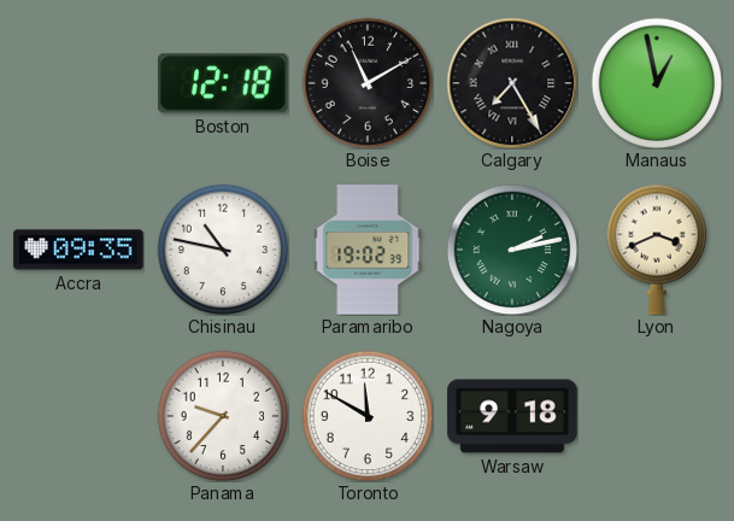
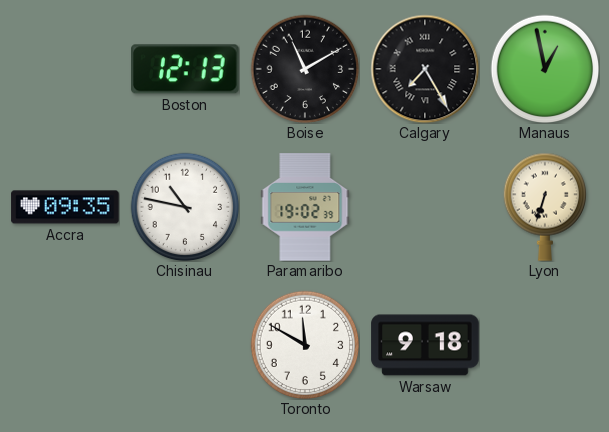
Boston: 12:18 -> 12:13
Nagoya: 2:13 -> none
Lyon: 3:41 -> 6:33
Panama: 9:37 -> none
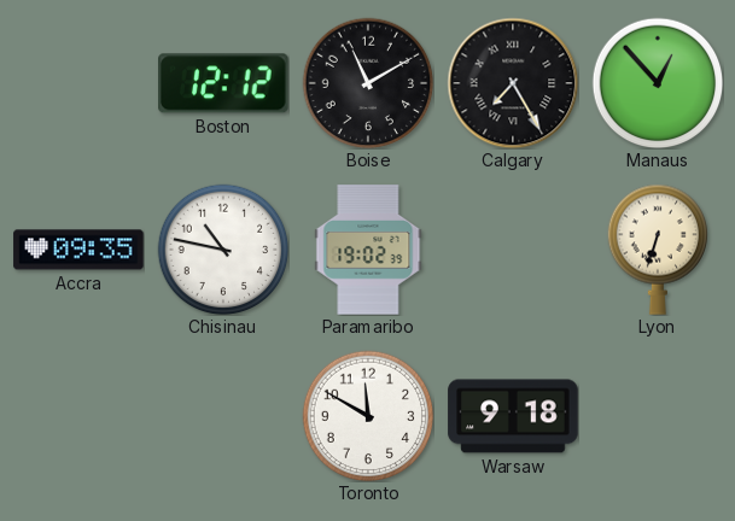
Boston: 12:13 -> 12:12
Manaus: 12:58 -> 12:53
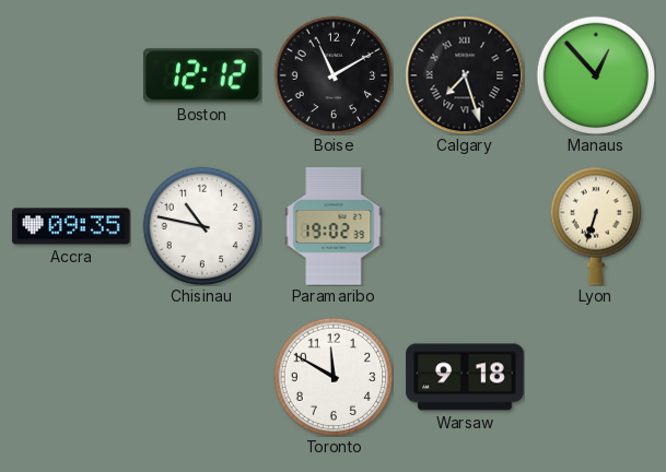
Calgary: 7:25 -> 7:27
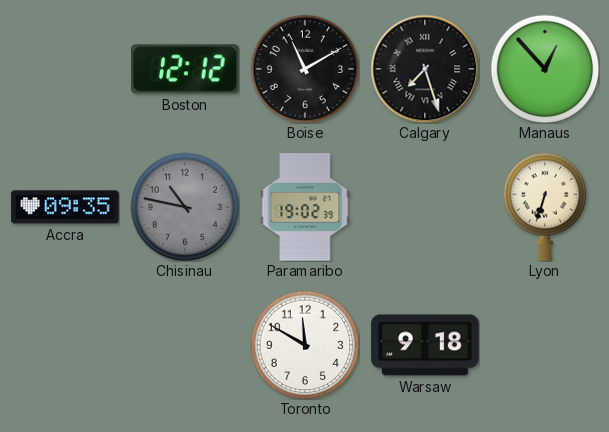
Chisinau dial: white -> grey
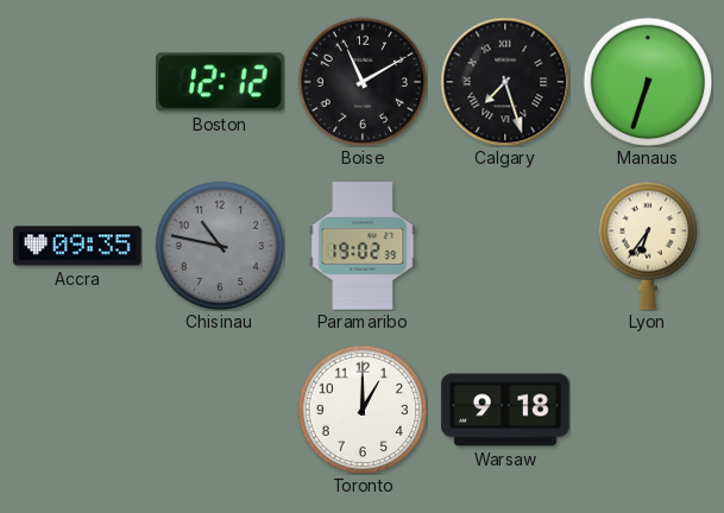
Manaus: 12:53 -> 6:33
Lyon: 6:33 -> 6:36
Toronto: 11:50 -> 1:00
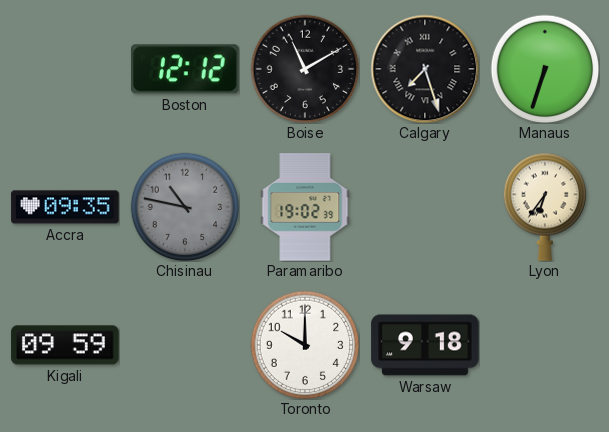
Kigali: none -> 09:59
Toronto: 1:00 -> 10:00
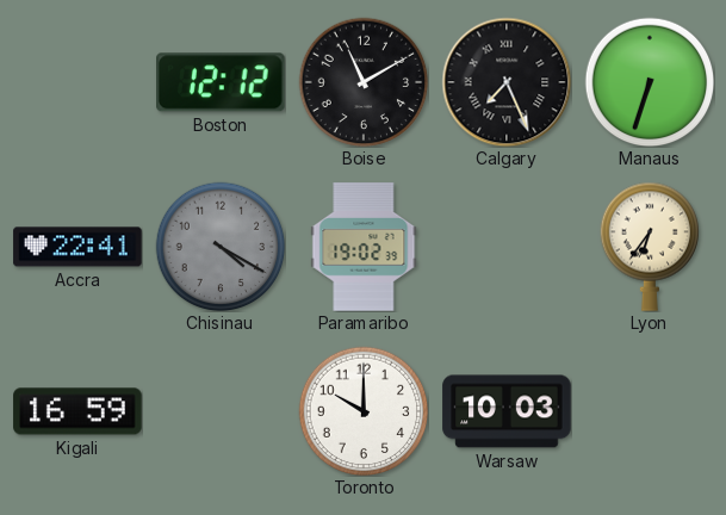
Calgary: 7:27 -> 7:26
Accra: 09:35 -> 22:41
Chisinau: 10:47 -> 4:20
Kigali: 09:59 -> 16:59
Warsaw: 9:18 -> 10:03
